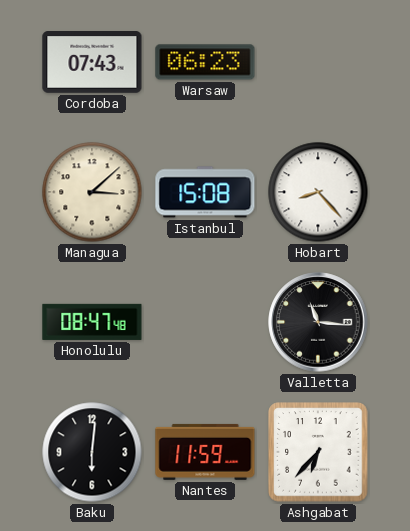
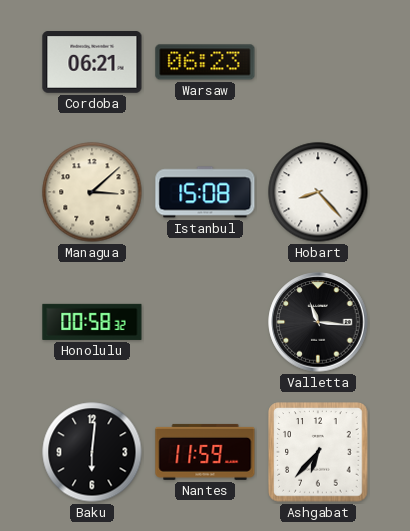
Cordoba: 07:43 -> 06:21
Honolulu: 08:47 -> 00:58
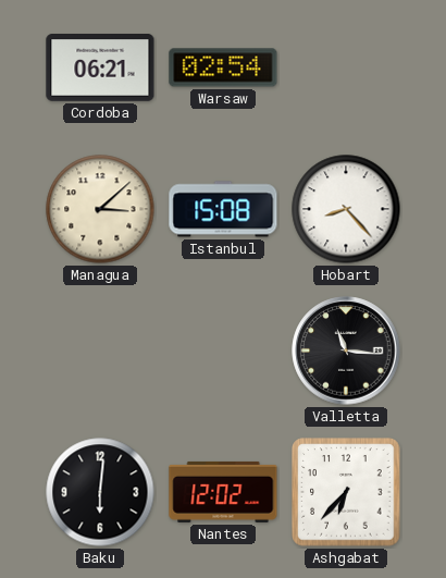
Warsaw: 06:23 -> 02:54
Honolulu: 00:58 -> none
Nantes: 11:59 -> 12:02
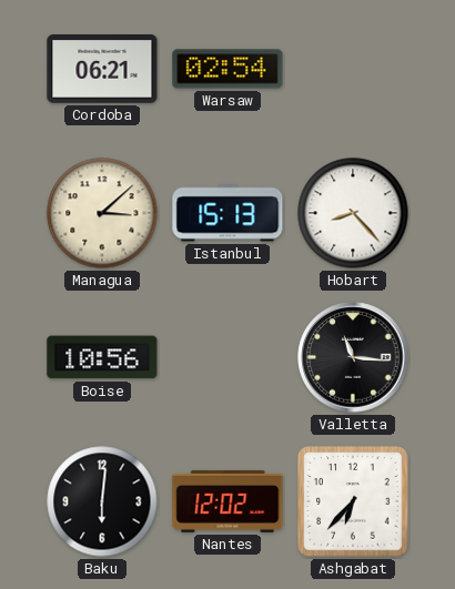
Istanbul: 15:08 -> 15:13
Boise: none -> 10:56
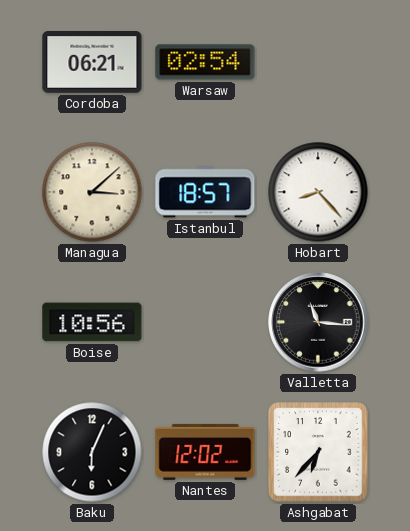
Istanbul: 15:13 -> 18:57
Baku: 6:01 -> 6:04
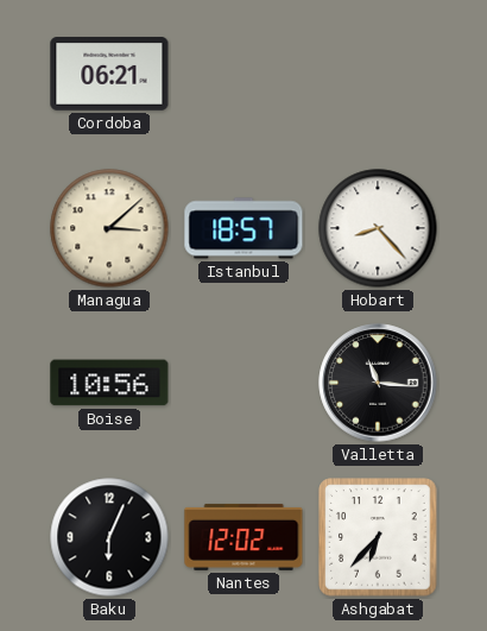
Warsaw: 02:54 -> none
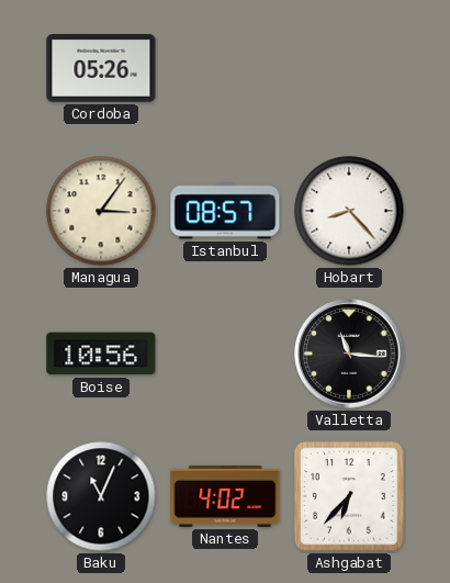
Cordoba: 06:21 -> 05:26
Managua: 3:08 -> 3:06
Istanbul: 18:57 -> 08:57
Baku: 6:04 -> 11:04
Nantes: 12:02 -> 4:02
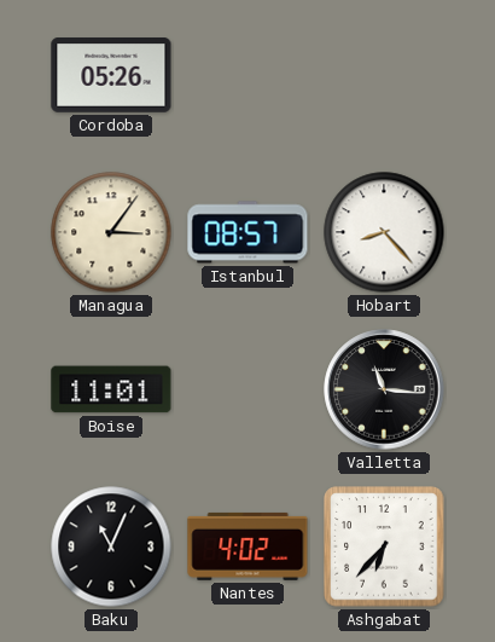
Boise: 10:56 -> 11:01
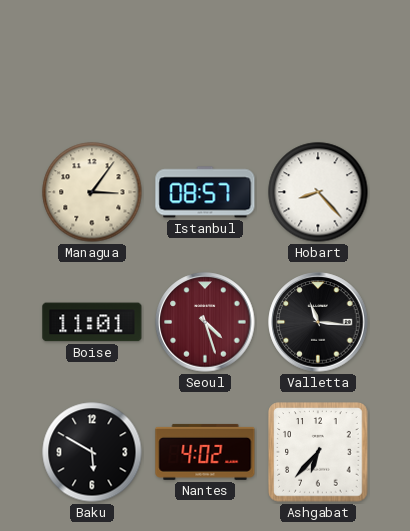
Cordoba: 05:26 -> none
Seoul: none -> 4:27
Baku: 11:04 -> 5:50
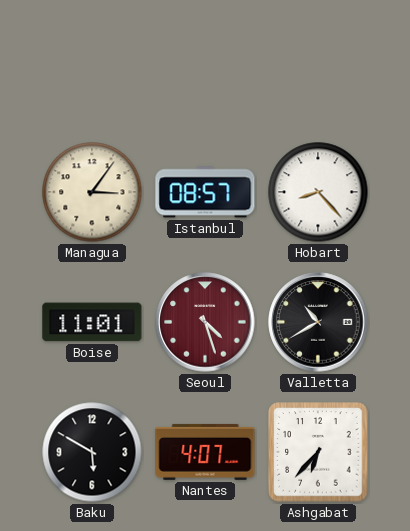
Valletta: 11:16 -> 10:40
Nantes: 4:02 -> 4:07
